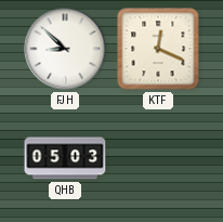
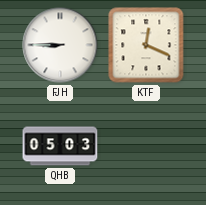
FJH: 8:52 -> 8:45
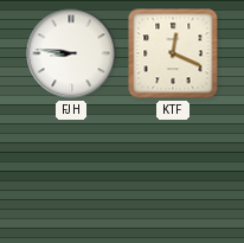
FJH: 8:45 -> 8:46
QHB: 05:03 -> none
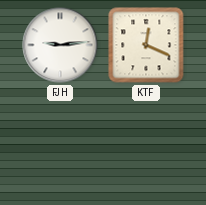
FJH: 8:46 -> 9:14
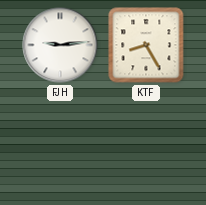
KTF: 12:19 -> 8:25
